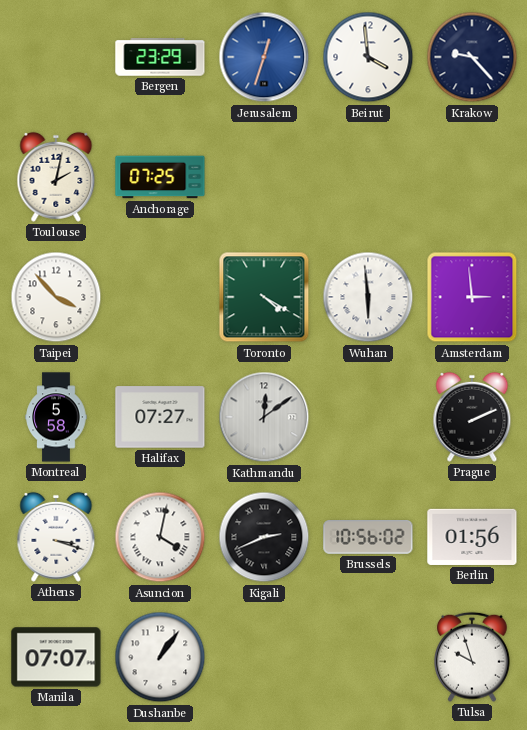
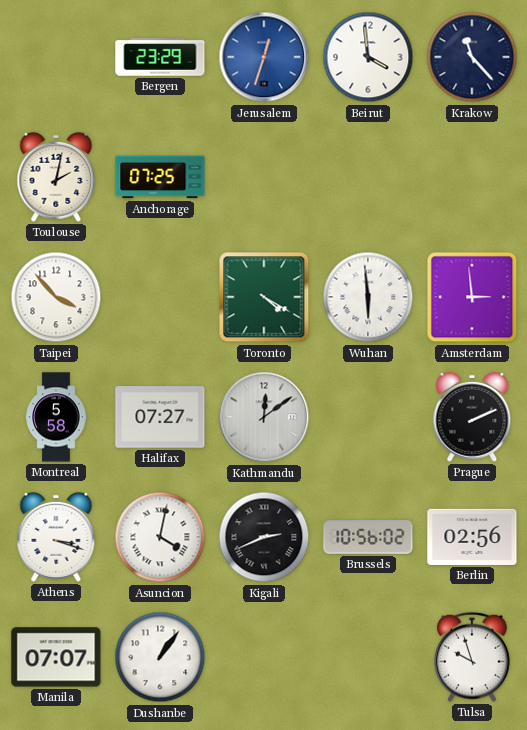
Krakow: 9:23 -> 11:23
Berlin: 01:56 -> 02:56
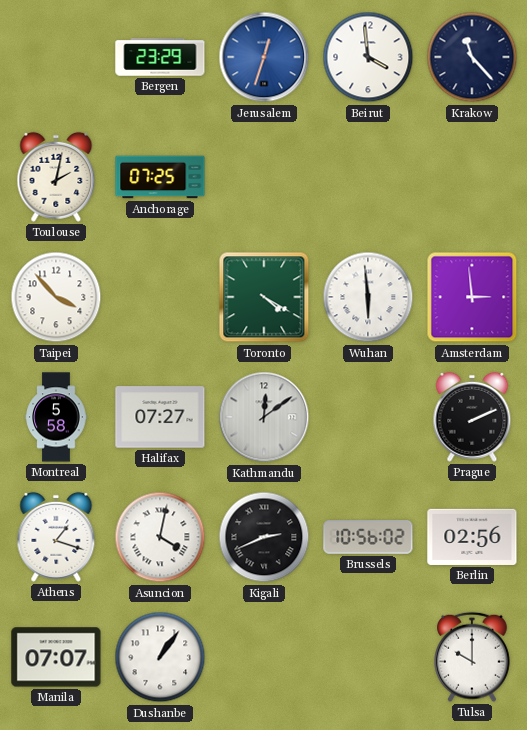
Athens: 3:18 -> 1:18
Tulsa: 9:57 -> 10:00
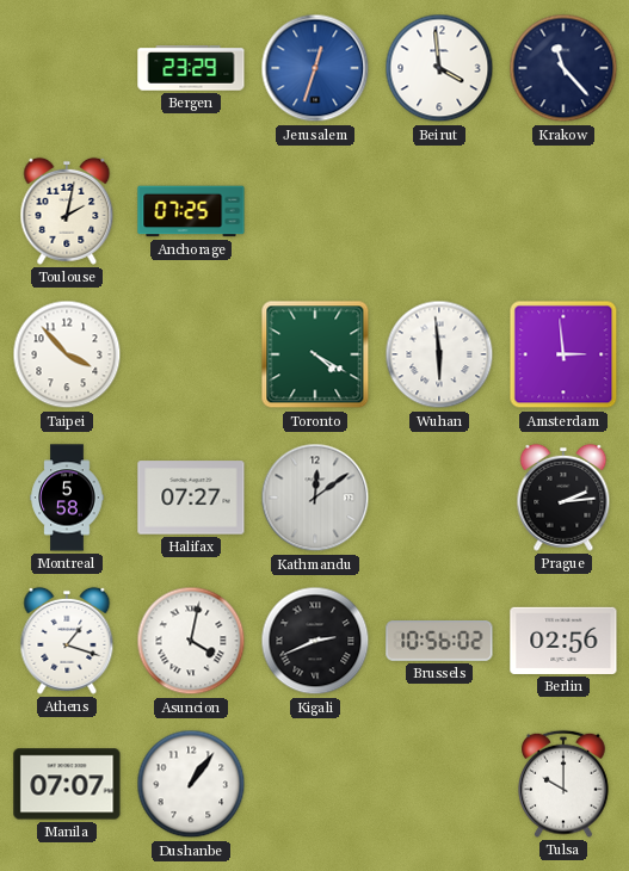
Prague: 2:11 -> 2:14
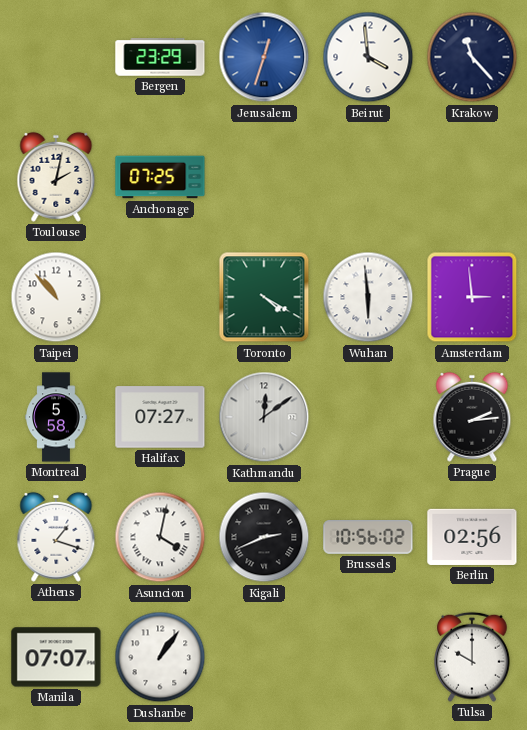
Taipei: 3:53 -> 10:53
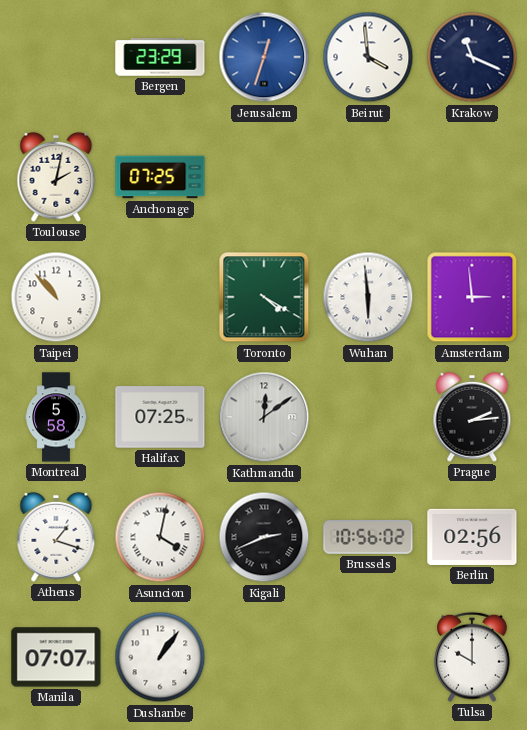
Krakow: 11:23 -> 11:19
Halifax: 07:27 -> 07:25
